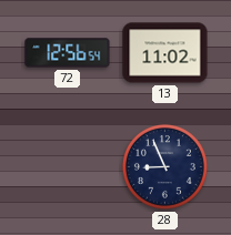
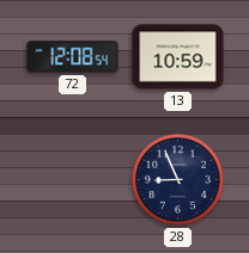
72: 12:56 -> 12:08
13: 11:02 -> 10:59
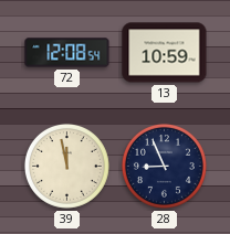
39: none -> 11:58
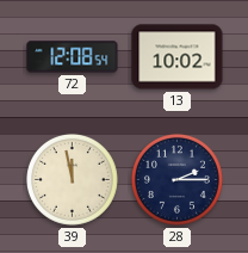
13: 10:59 -> 10:02
28: 8:56 -> 2:15
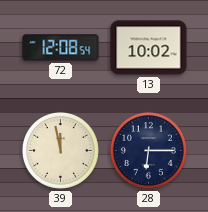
28: 2:15 -> 6:15
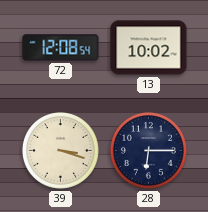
39: 11:58 -> 3:18
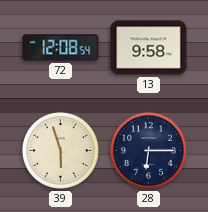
13: 10:02 -> 9:58
39: 3:18 -> 5:57
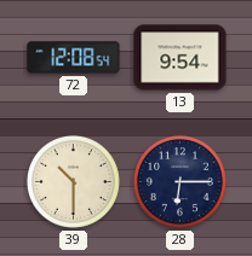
13: 9:58 -> 9:54
39: 5:57 -> 10:30
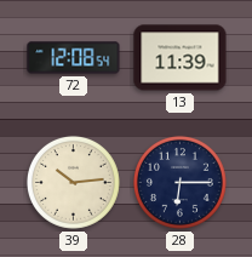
13: 9:54 -> 11:39
39: 10:30 -> 10:14
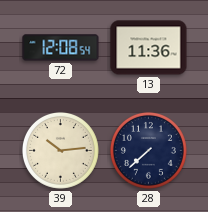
13: 11:39 -> 11:36
28: 6:15 -> 7:38
